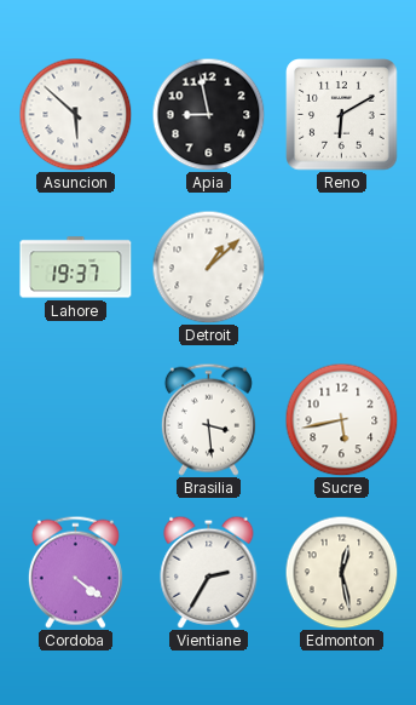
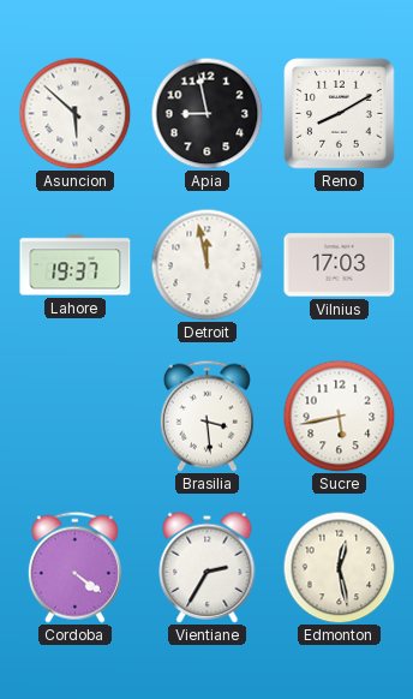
Reno: 6:10 -> 8:10
Detroit: 1:08 -> 11:58
Vilnius: none -> 17:03
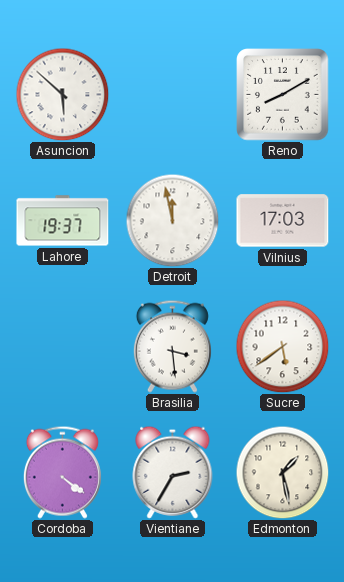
Apia: 8:58 -> none
Sucre: 5:43 -> 5:39
Edmonton: 12:28 -> 1:28
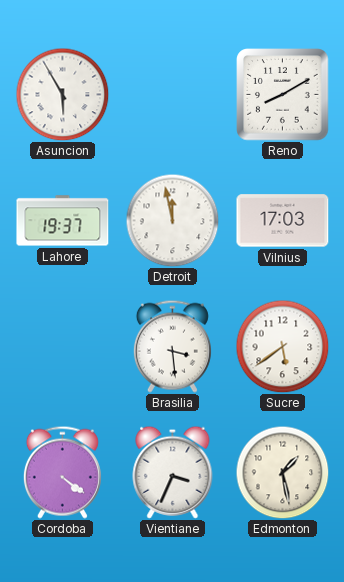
Asuncion: 5:52 -> 5:55
Vientiane: 2:35 -> 3:34
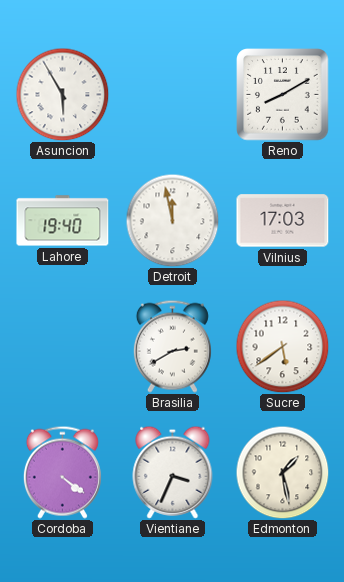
Lahore: 19:37 -> 19:40
Brasilia: 3:29 -> 2:40
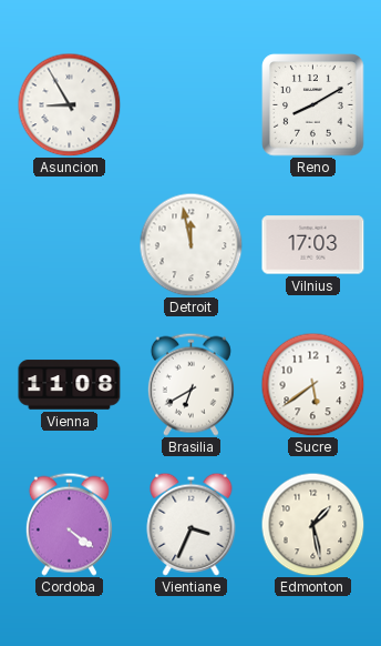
Asuncion: 5:55 -> 8:55
Lahore: 19:40 -> none
Vienna: none -> 11:08
Brasilia: 2:40 -> 6:40
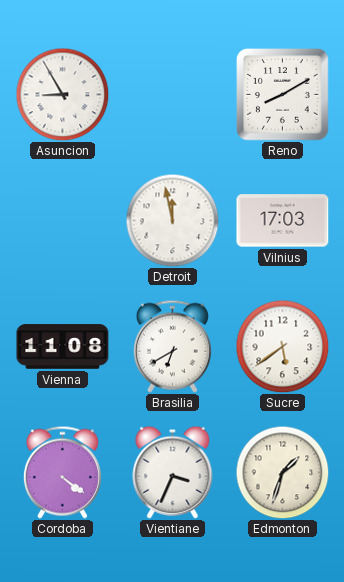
Edmonton: 1:28 -> 1:33
